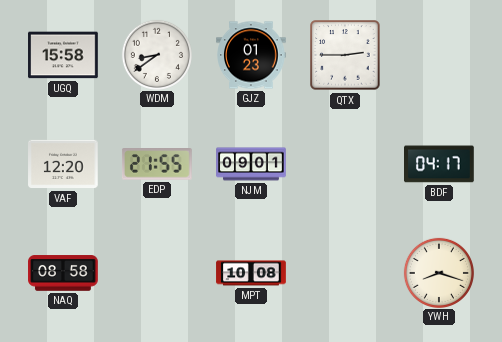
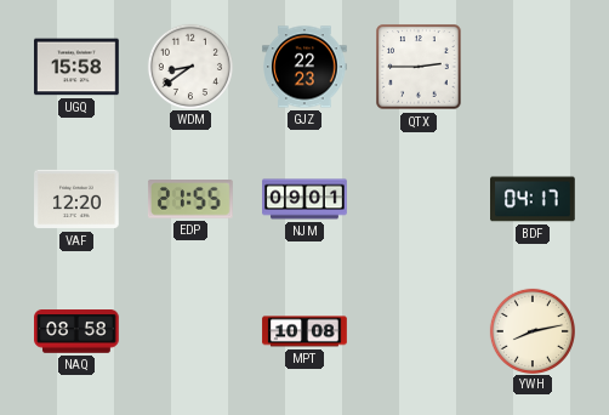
GJZ: 01:23 -> 22:23
YWH: 8:18 -> 8:13
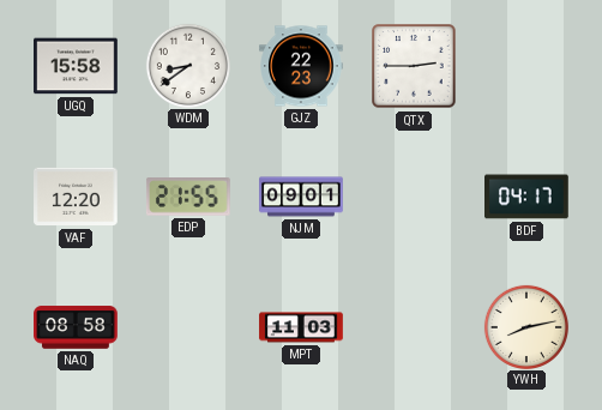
MPT: 10:08 -> 11:03
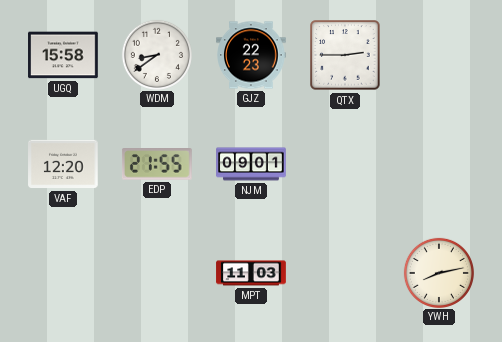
BDF: 04:17 -> none
NAQ: 08:58 -> none
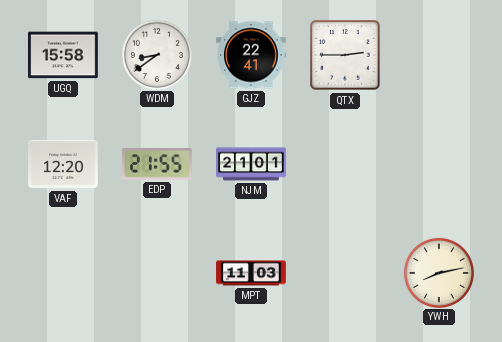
GJZ: 22:23 -> 22:41
NJM: 09:01 -> 21:01
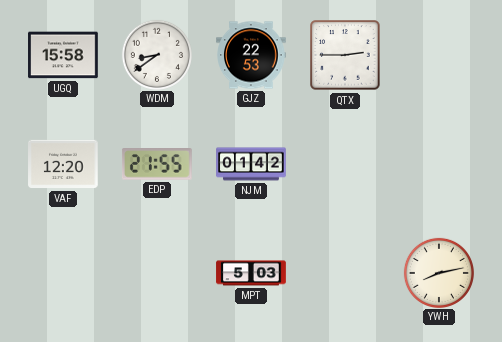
GJZ: 22:41 -> 22:53
NJM: 21:01 -> 01:42
MPT: 11:03 -> 5:03
